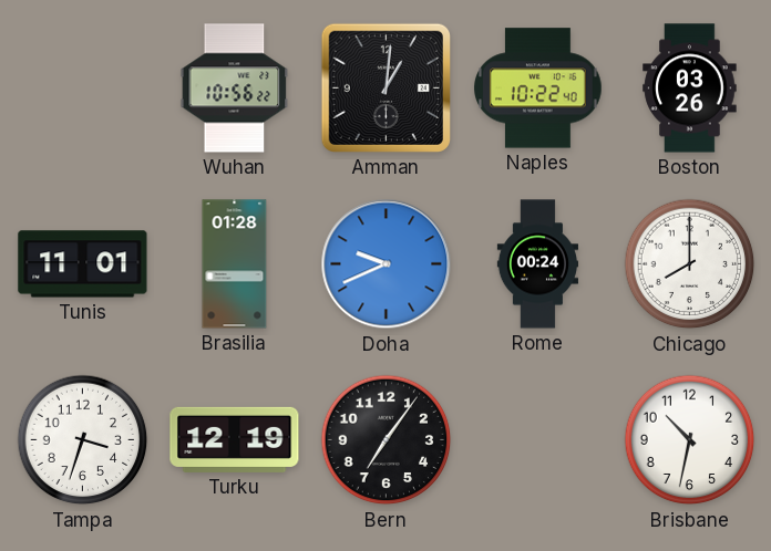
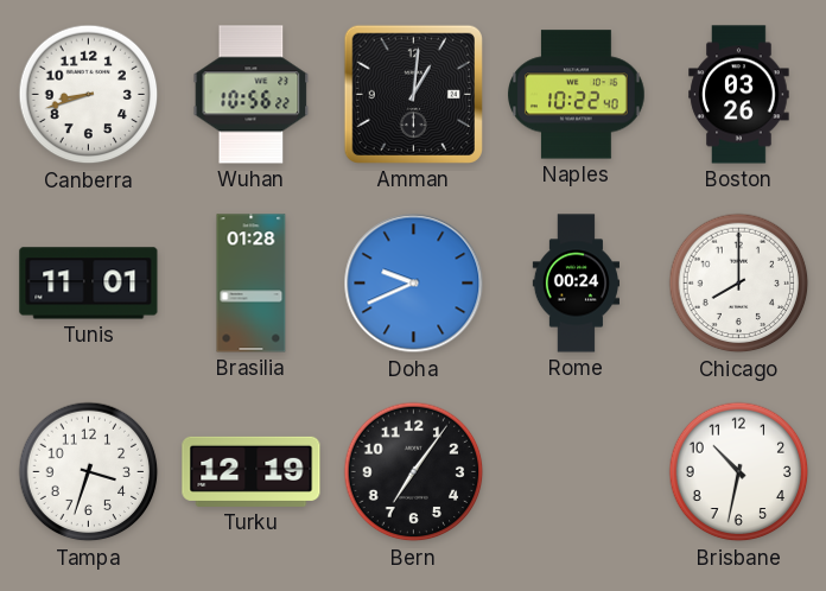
Canberra: none -> 8:42
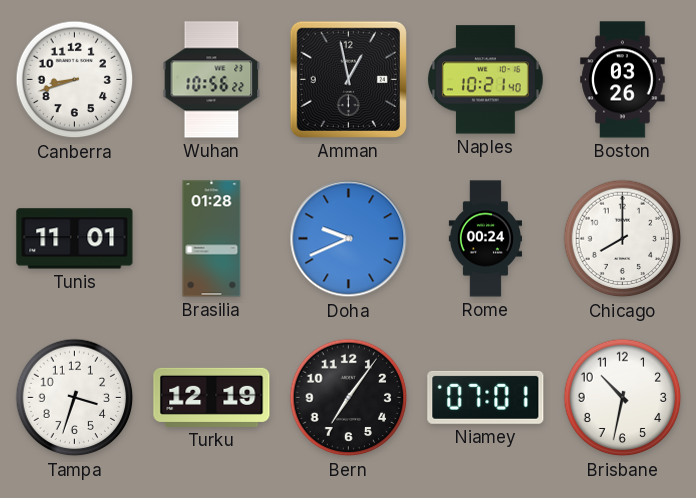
Amman: 1:01 -> 12:58
Naples: 10:22 -> 10:21
Niamey: none -> 07:01
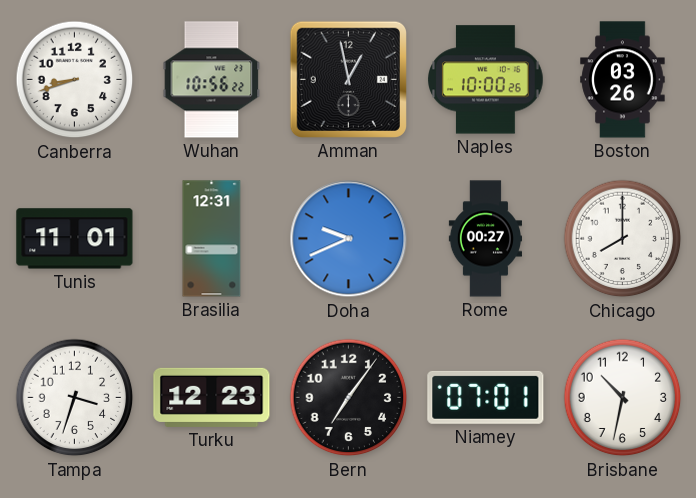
Naples: 10:21 -> 10:00
Brasilia: 01:28 -> 12:31
Rome: 00:24 -> 00:27
Turku: 12:19 -> 12:23
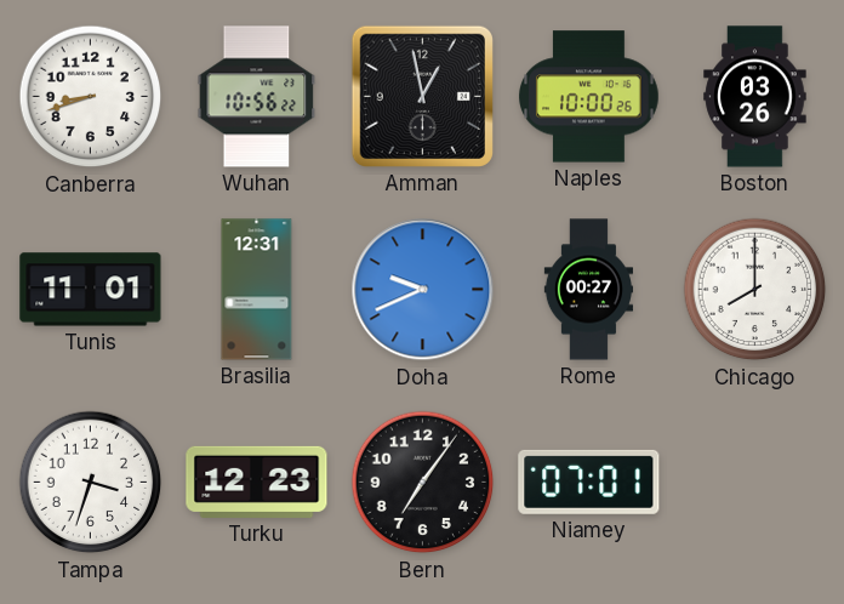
Brisbane: 10:32 -> none
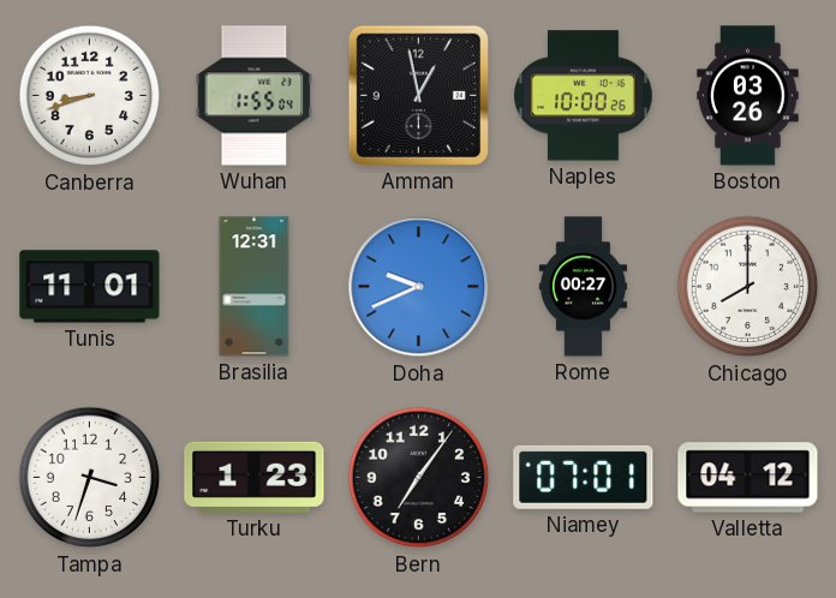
Wuhan: 10:56 -> 1:55
Turku: 12:23 -> 1:23
Valletta: none -> 04:12
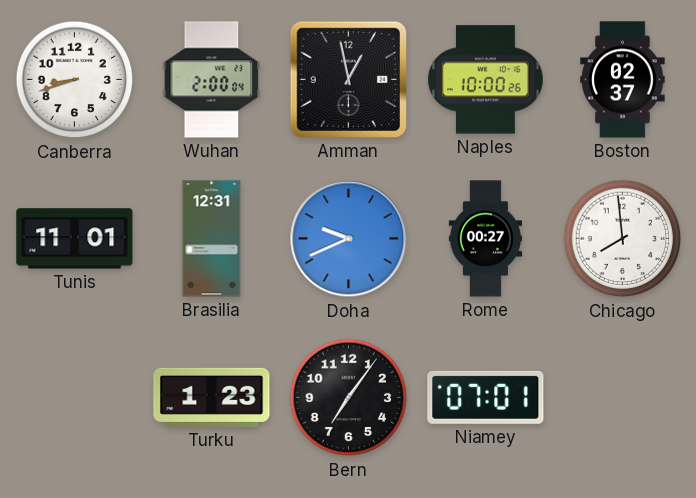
Wuhan: 1:55 -> 2:00
Boston: 03:26 -> 02:37
Chicago: 8:00 -> 7:59
Tampa: 3:33 -> none
Valletta: 04:12 -> none
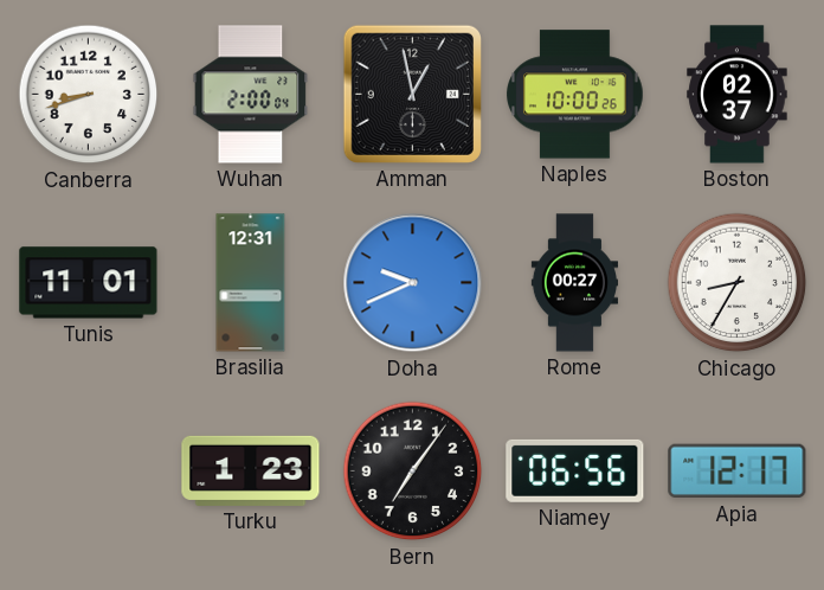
Chicago: 7:59 -> 8:35
Niamey: 07:01 -> 06:56
Apia: none -> 12:17
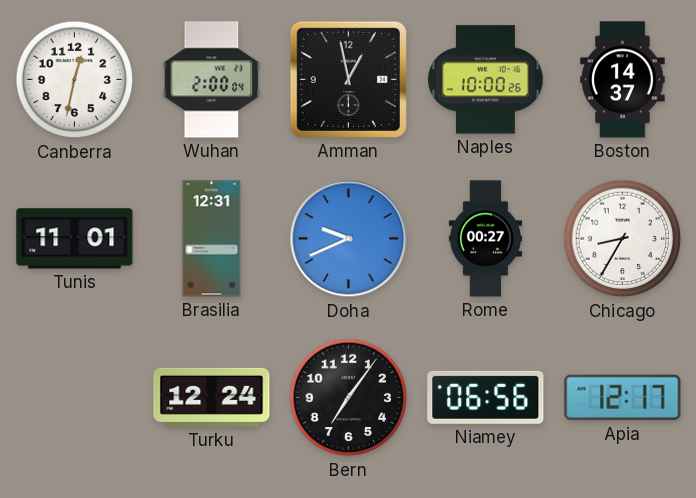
Canberra: 8:42 -> 12:32
Boston: 02:37 -> 14:37
Turku: 1:23 -> 12:24
